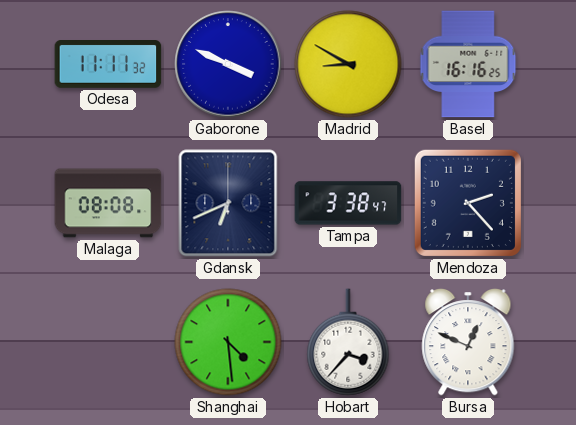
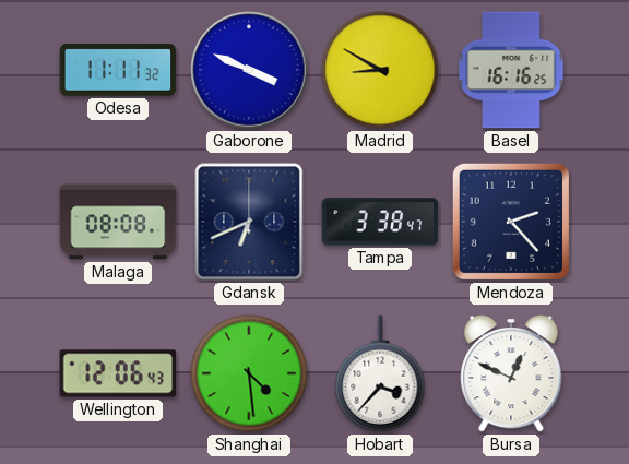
Wellington: none -> 12:06
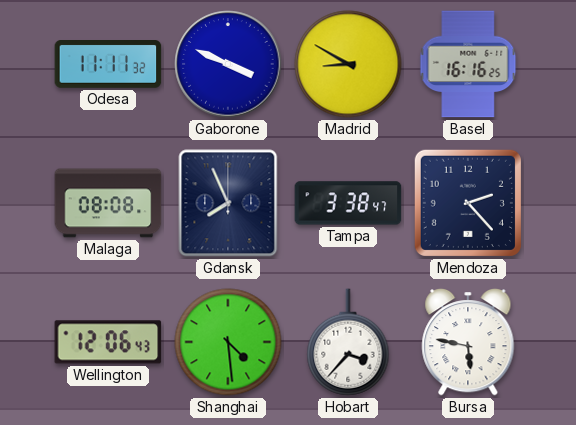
Gdansk: 6:41 -> 7:56
Bursa: 12:49 -> 5:47
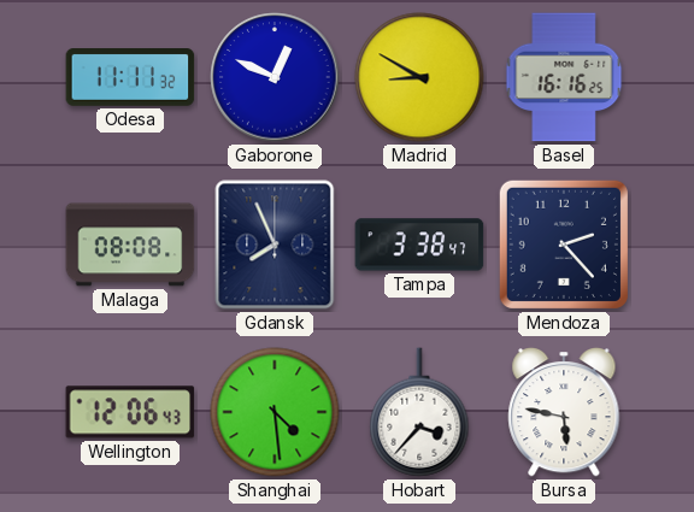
Gaborone: 3:49 -> 12:49
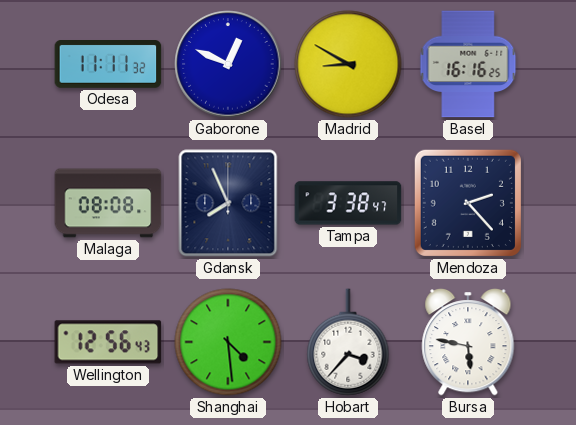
Wellington: 12:06 -> 12:56
